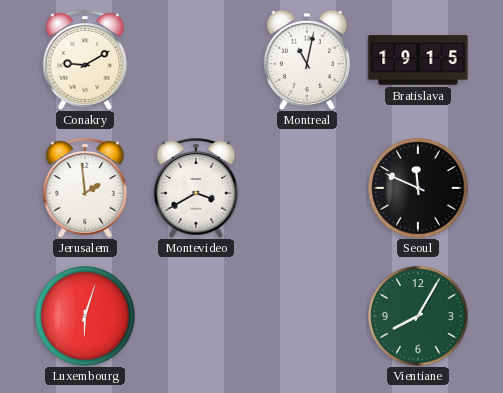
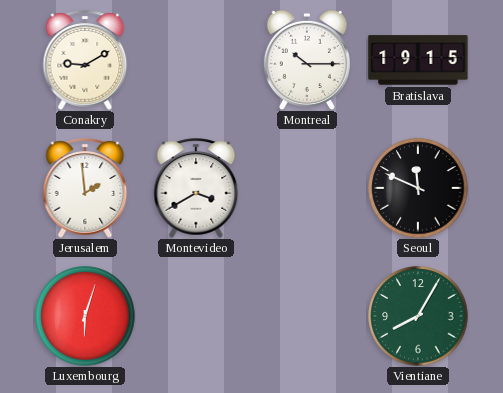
Montreal: 11:02 -> 10:15
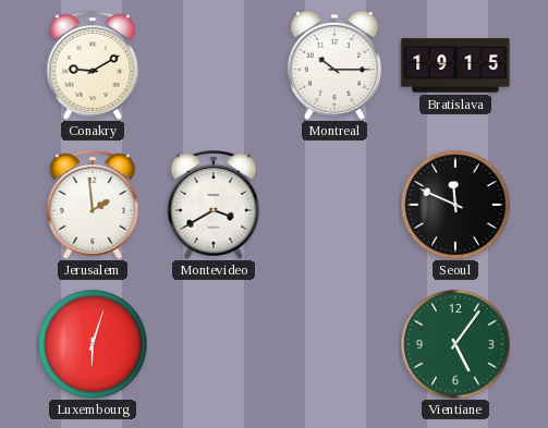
Vientiane: 8:05 -> 5:06
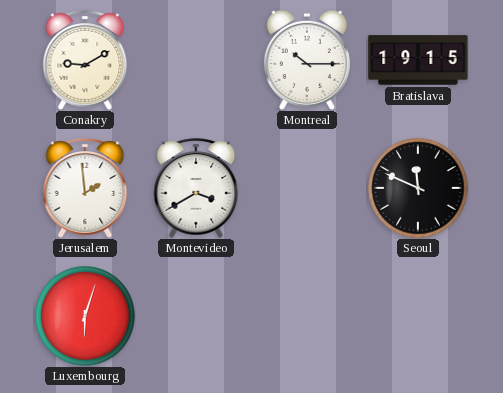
Vientiane: 5:06 -> none
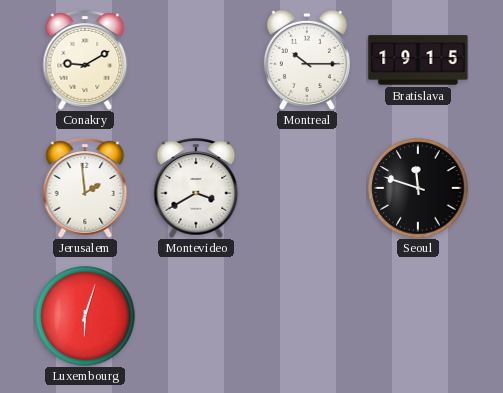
Seoul: 11:49 -> 11:48
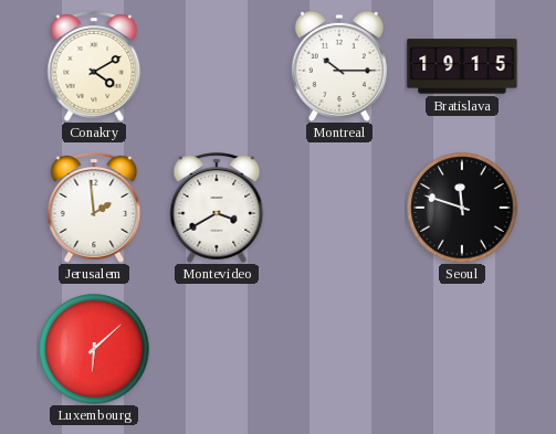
Conakry: 9:10 -> 4:10
Luxembourg: 6:03 -> 6:08
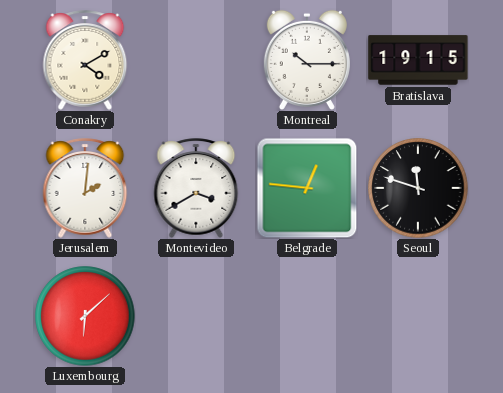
Jerusalem: 1:59 -> 2:01
Belgrade: none -> 12:46
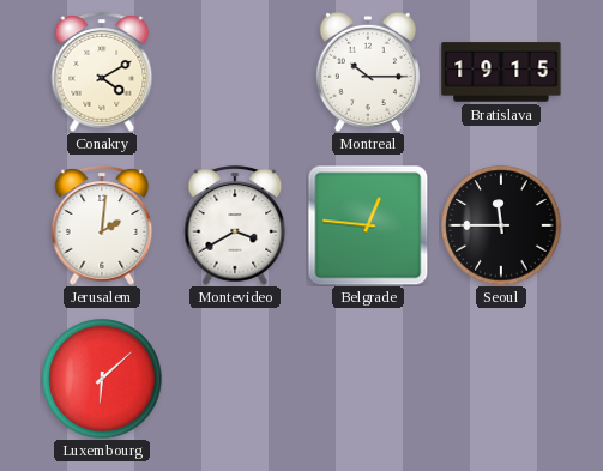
Seoul: 11:48 -> 11:45
